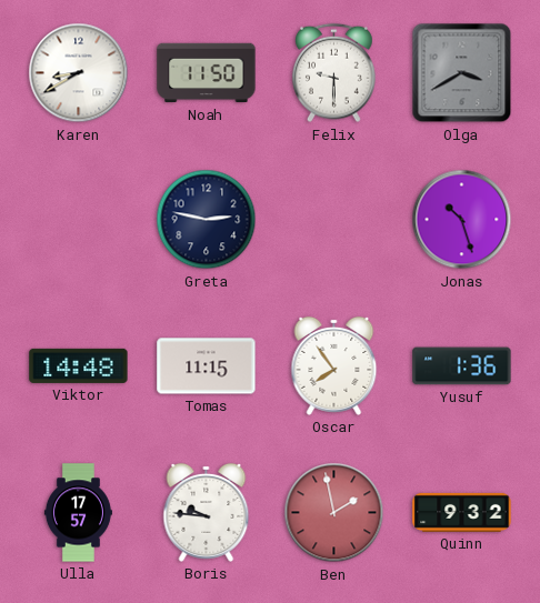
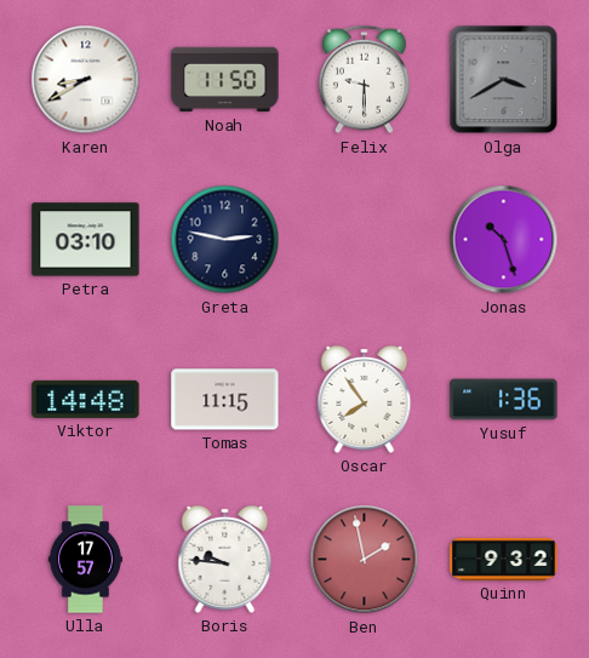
Petra: none -> 03:10
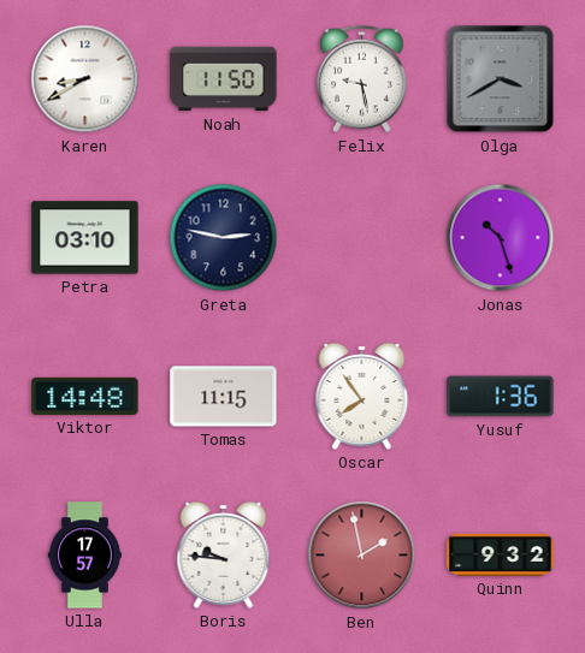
Felix: 9:30 -> 9:28
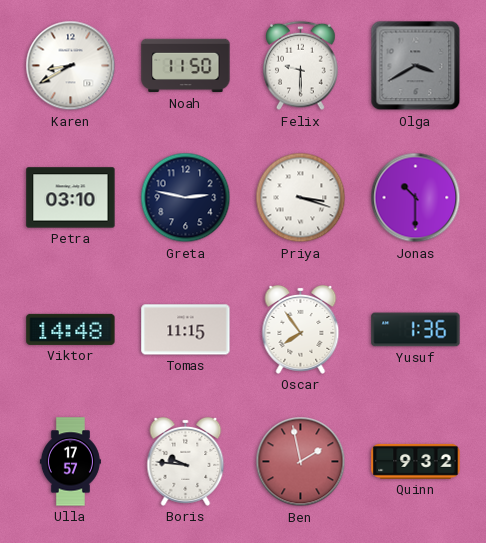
Felix: 9:28 -> 9:30
Priya: none -> 3:18
Jonas: 10:27 -> 10:30
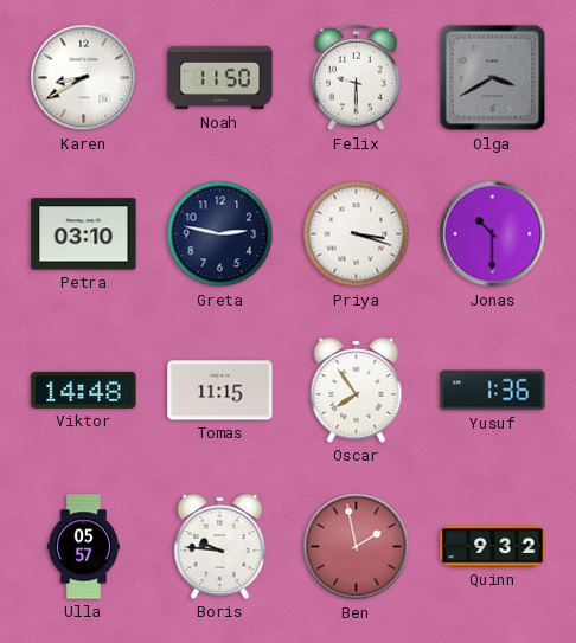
Ulla: 17:57 -> 05:57
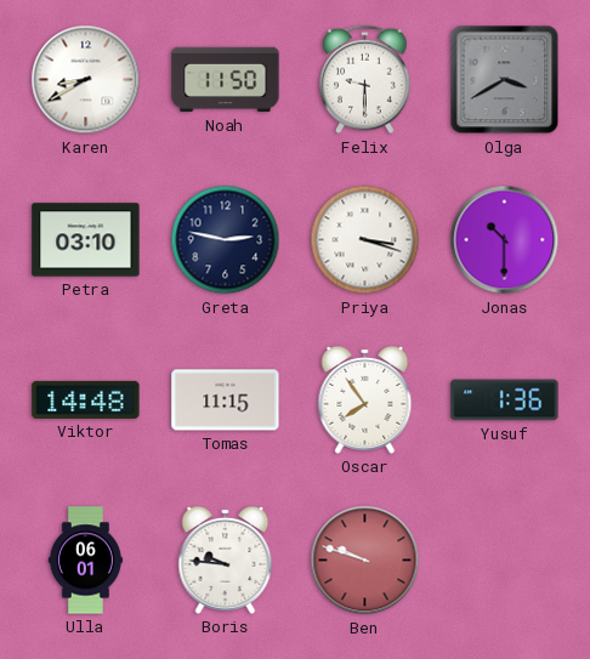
Ulla: 05:57 -> 06:01
Ben: 1:58 -> 9:48
Quinn: 9:32 -> none
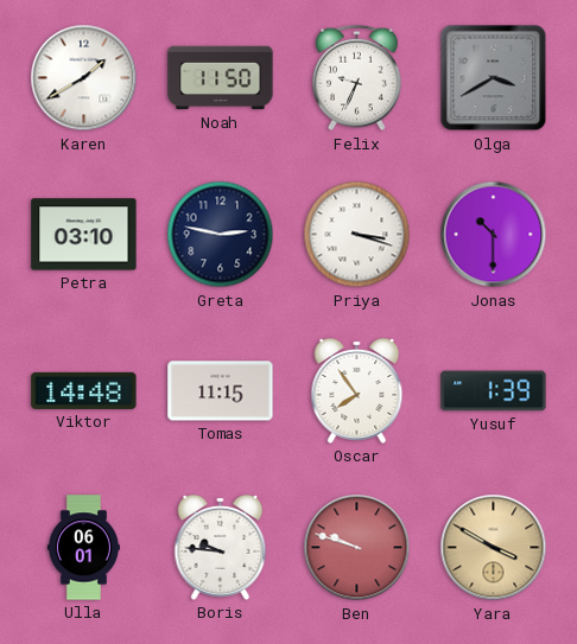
Karen: 8:40 -> 1:40
Felix: 9:30 -> 9:34
Yusuf: 1:36 -> 1:39
Yara: none -> 3:50
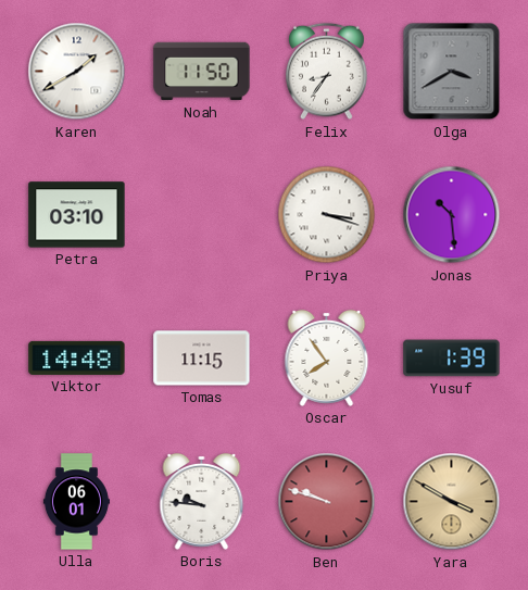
Felix: 9:34 -> 8:36
Greta: 2:47 -> none
Jonas: 10:30 -> 10:29
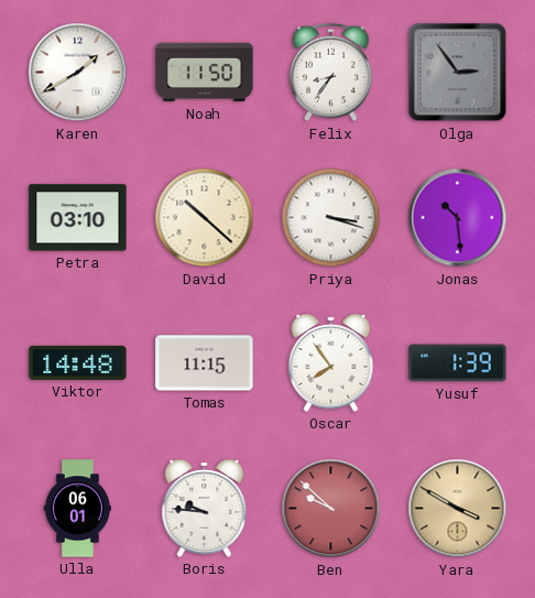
Olga: 3:40 -> 2:54
David: none -> 10:22
Ben: 9:48 -> 9:52
